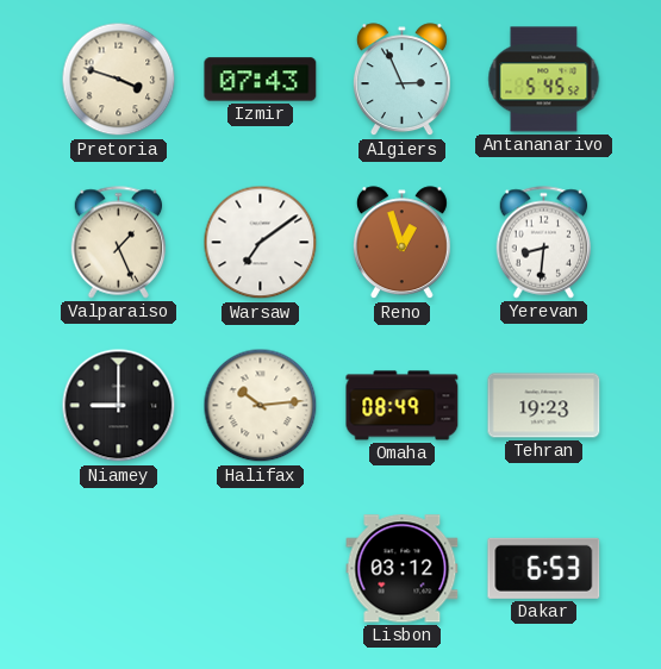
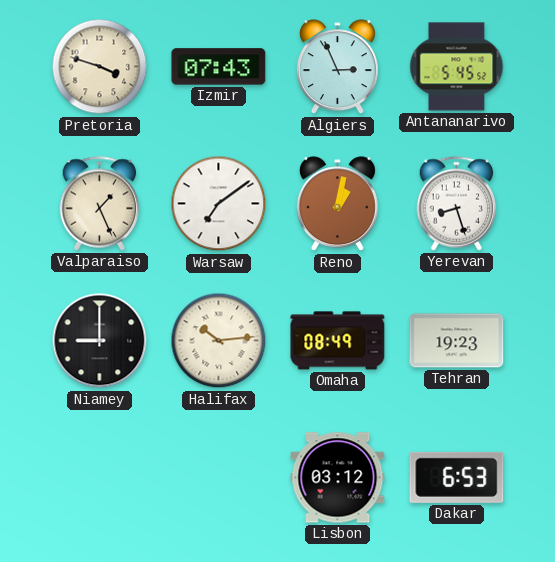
Reno: 12:57 -> 1:02
Yerevan: 8:31 -> 8:27
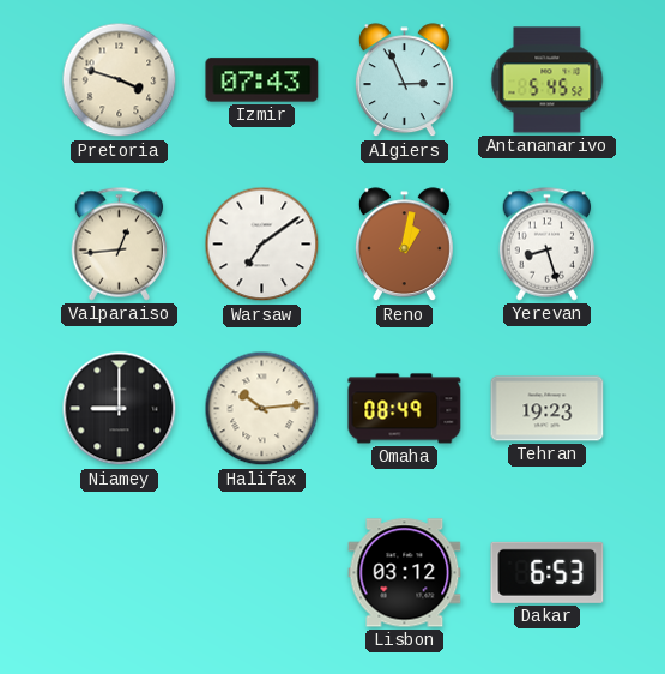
Valparaiso: 1:26 -> 12:44
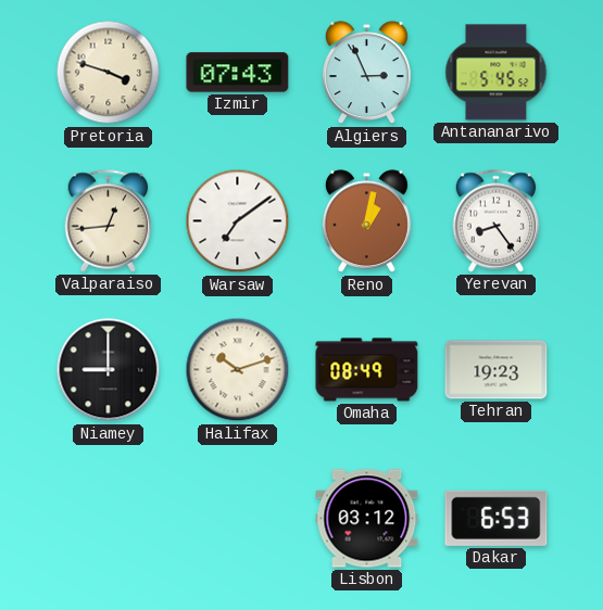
Yerevan: 8:27 -> 8:24
Halifax: 10:14 -> 10:12
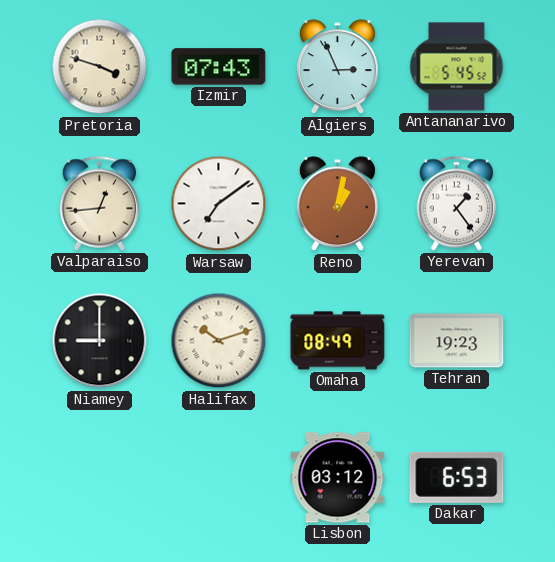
Yerevan: 8:24 -> 1:24
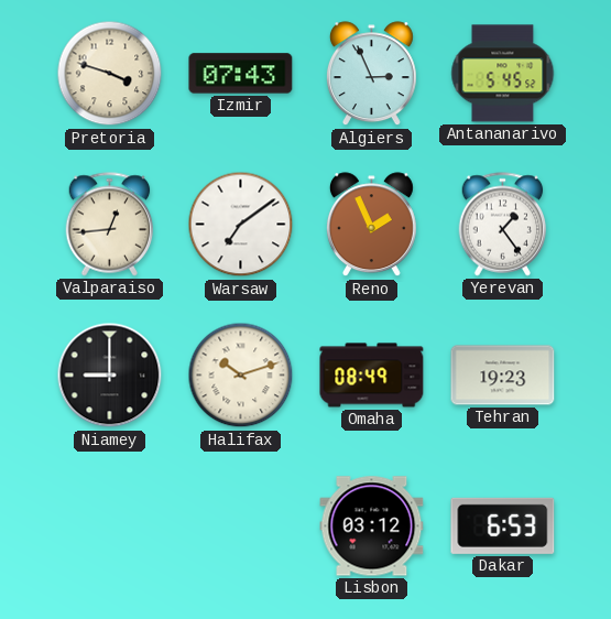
Reno: 1:02 -> 1:56
